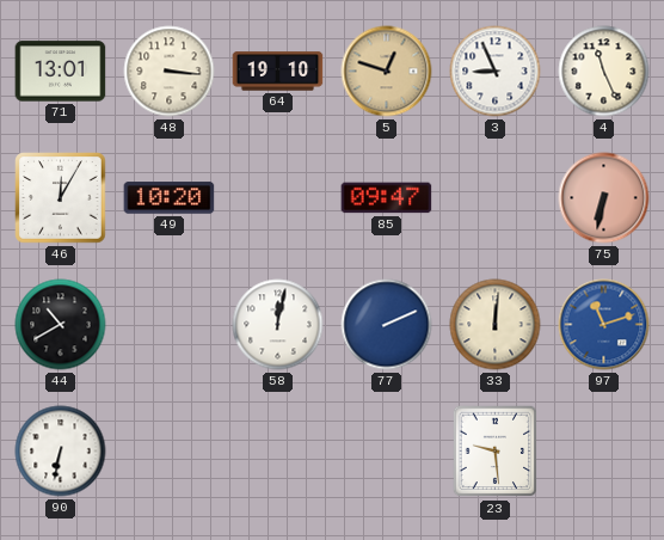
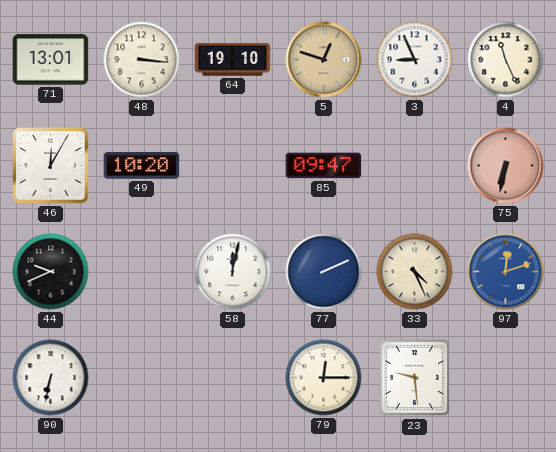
44: 10:40 -> 9:41
33: 12:01 -> 4:26
97: 11:12 -> 12:12
79: none -> 12:15
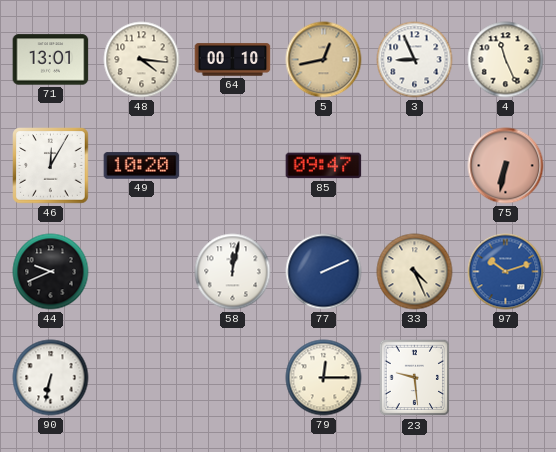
48: 3:16 -> 4:16
64: 19:10 -> 00:10
5: 12:48 -> 12:43
97: 12:12 -> 10:12
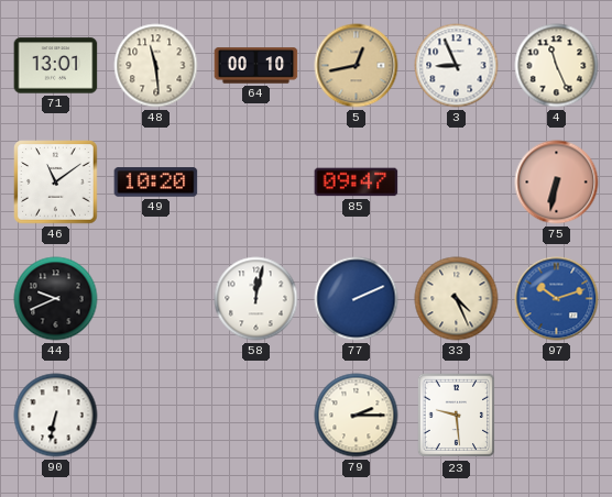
48: 4:16 -> 11:29
46: 12:05 -> 11:09
79: 12:15 -> 2:15
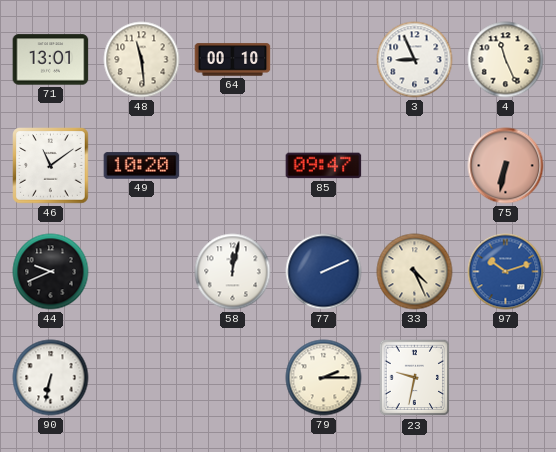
5: 12:43 -> none
23: 9:29 -> 9:32
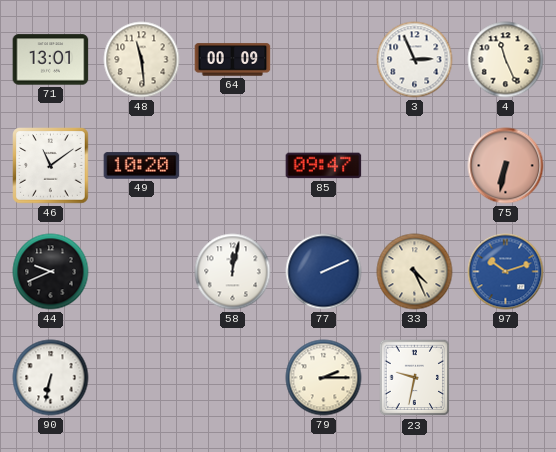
64: 00:10 -> 00:09
3: 8:56 -> 2:56
